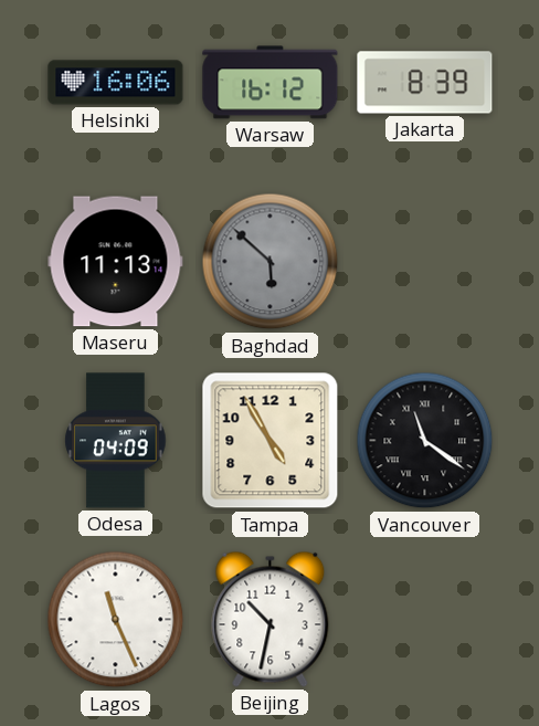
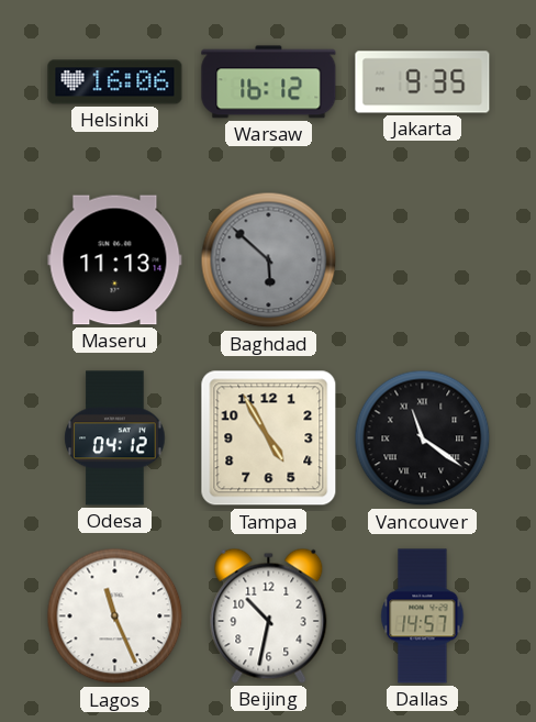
Jakarta: 8:39 -> 9:35
Odesa: 04:09 -> 04:12
Dallas: none -> 14:57
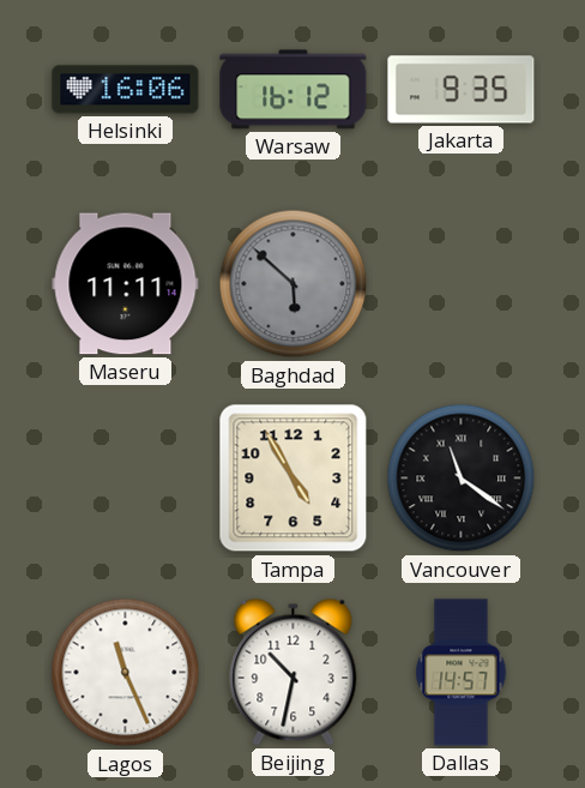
Maseru: 11:13 -> 11:11
Odesa: 04:12 -> none
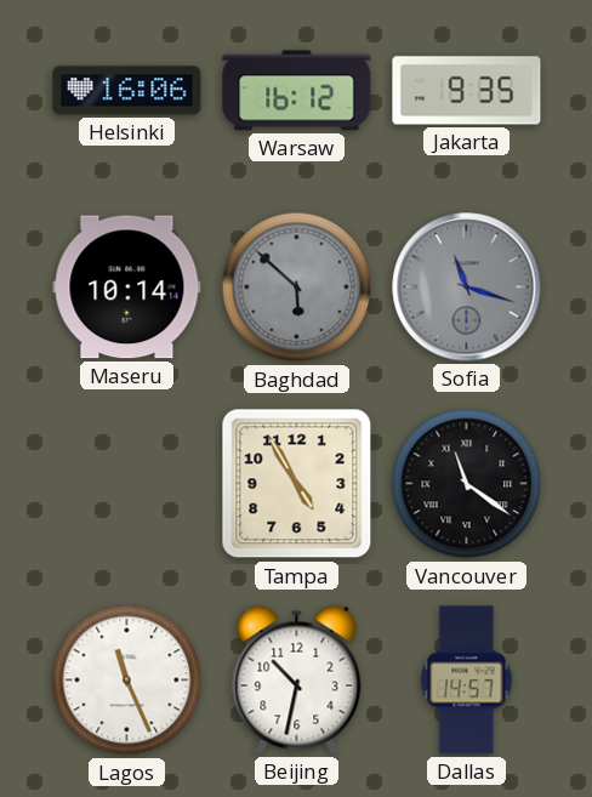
Maseru: 11:11 -> 10:14
Sofia: none -> 11:18
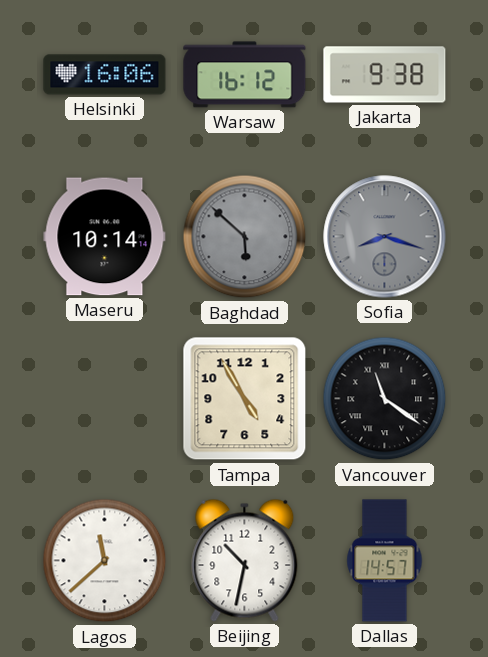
Jakarta: 9:35 -> 9:38
Sofia: 11:18 -> 8:18
Lagos: 11:26 -> 11:38
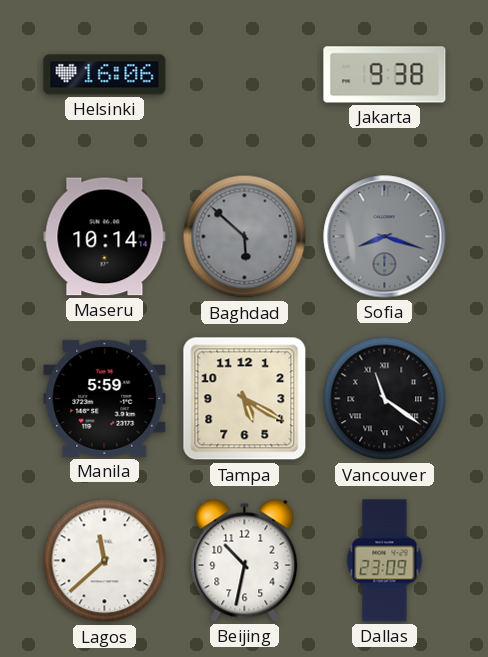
Warsaw: 16:12 -> none
Manila: none -> 5:59
Tampa: 4:55 -> 5:20
Dallas: 14:57 -> 23:09
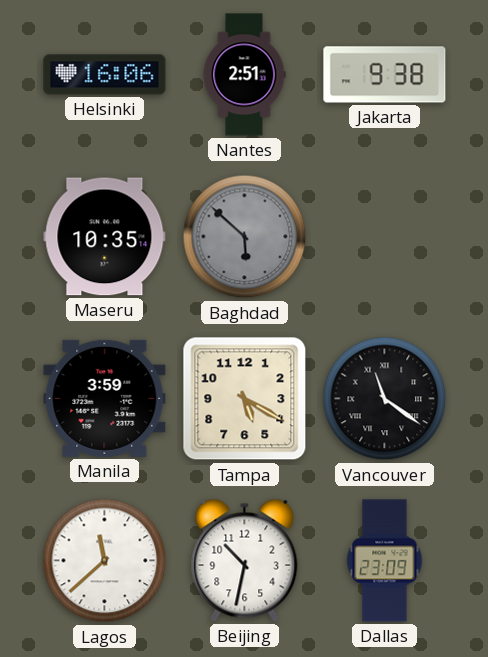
Nantes: none -> 2:51
Maseru: 10:14 -> 10:35
Sofia: 8:18 -> none
Manila: 5:59 -> 3:59
